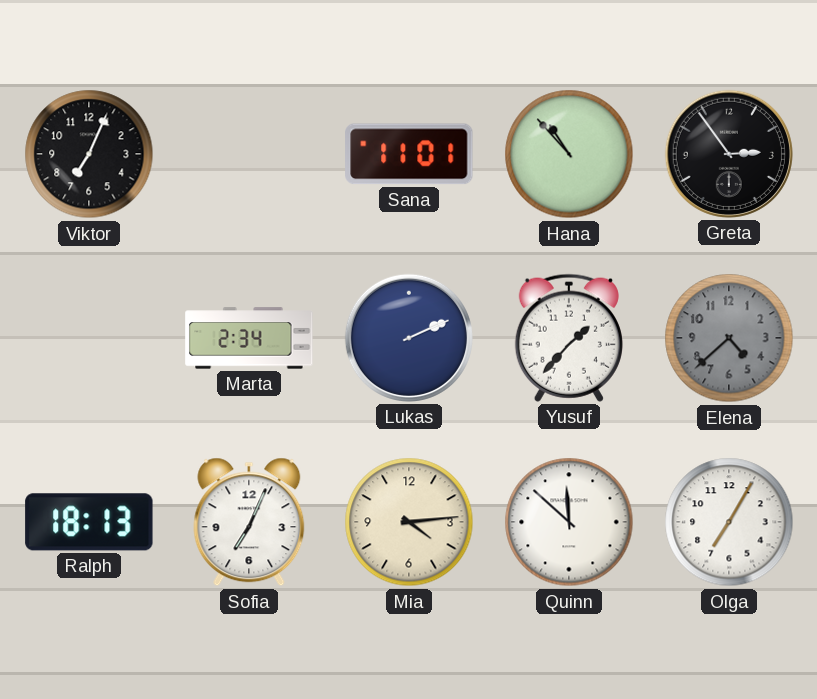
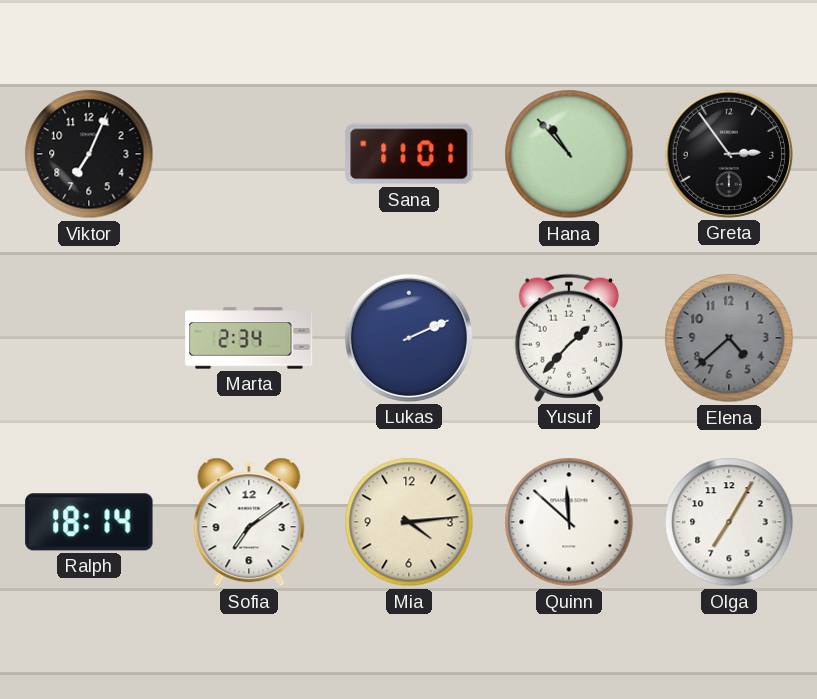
Ralph: 18:13 -> 18:14
Sofia: 7:04 -> 7:09
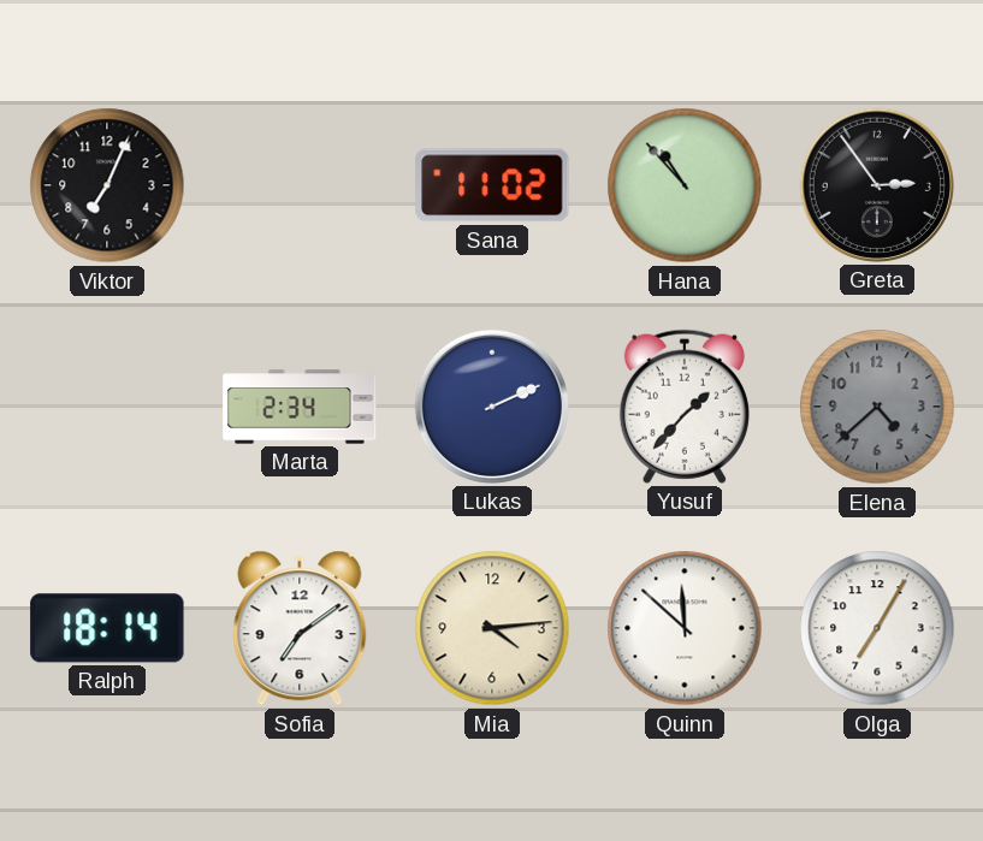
Sana: 11:01 -> 11:02
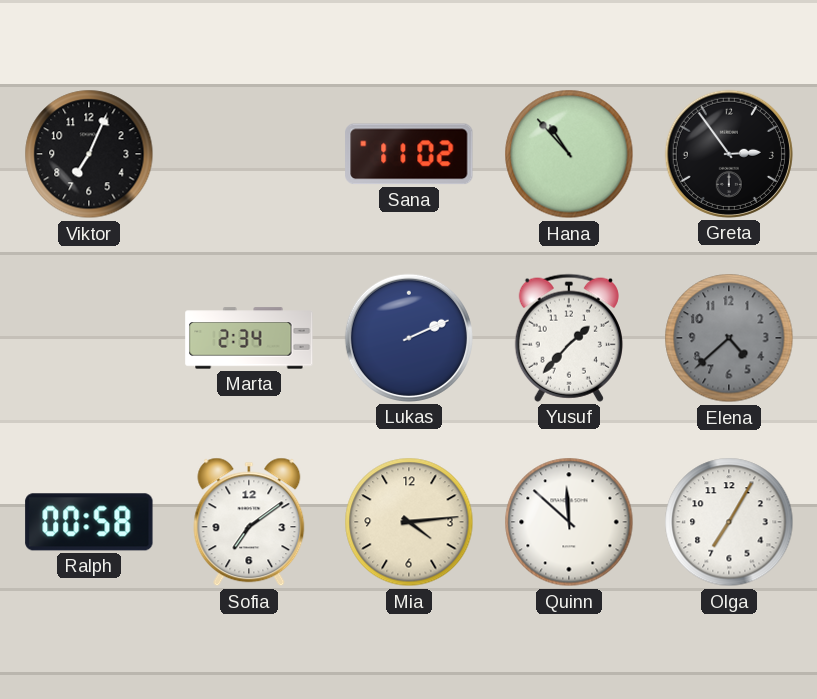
Ralph: 18:14 -> 00:58
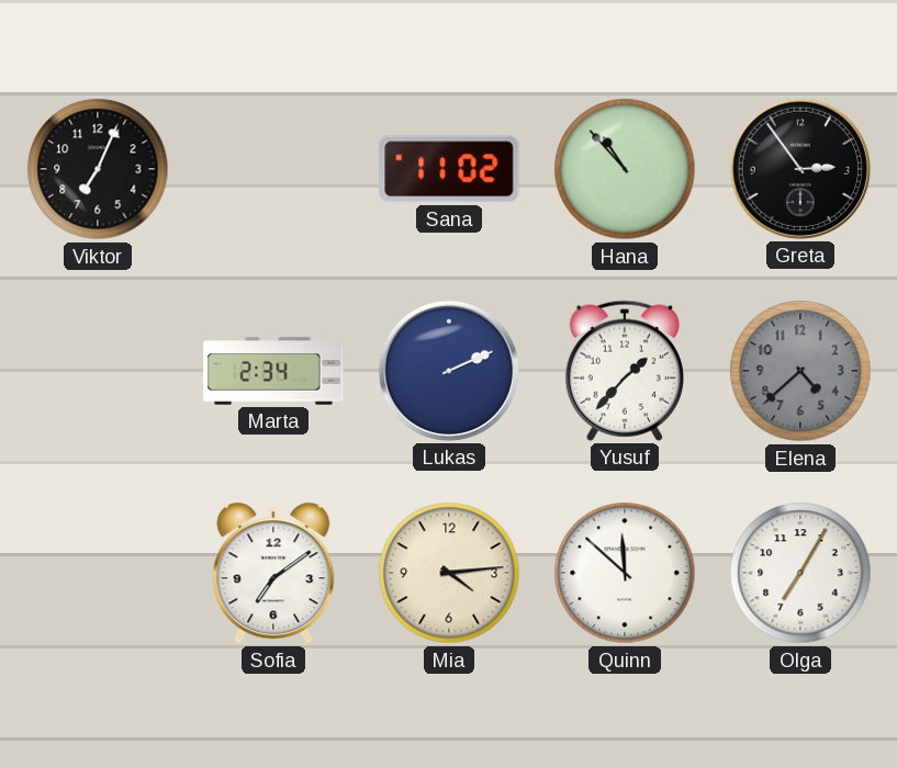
Ralph: 00:58 -> none
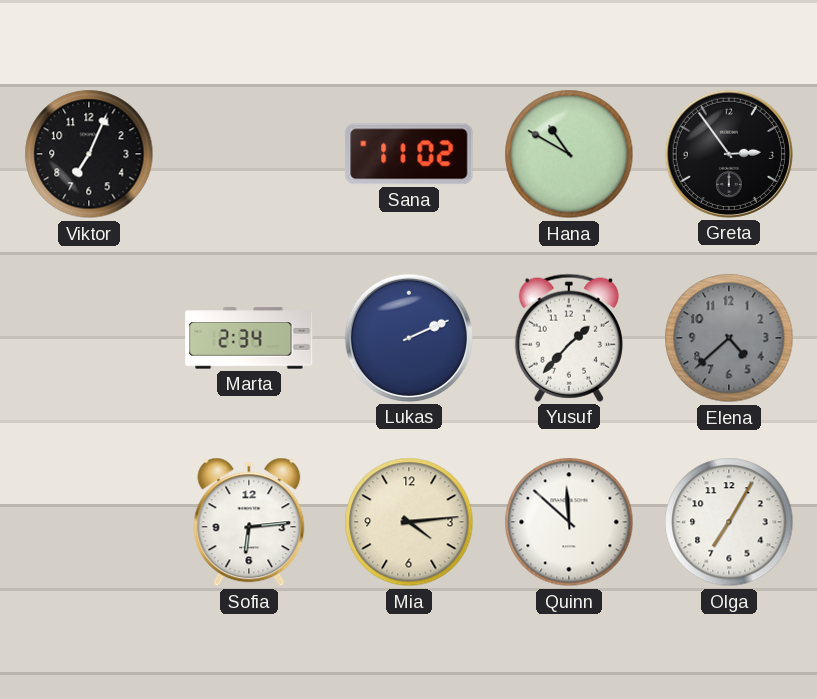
Hana: 10:53 -> 10:50
Sofia: 7:09 -> 6:14
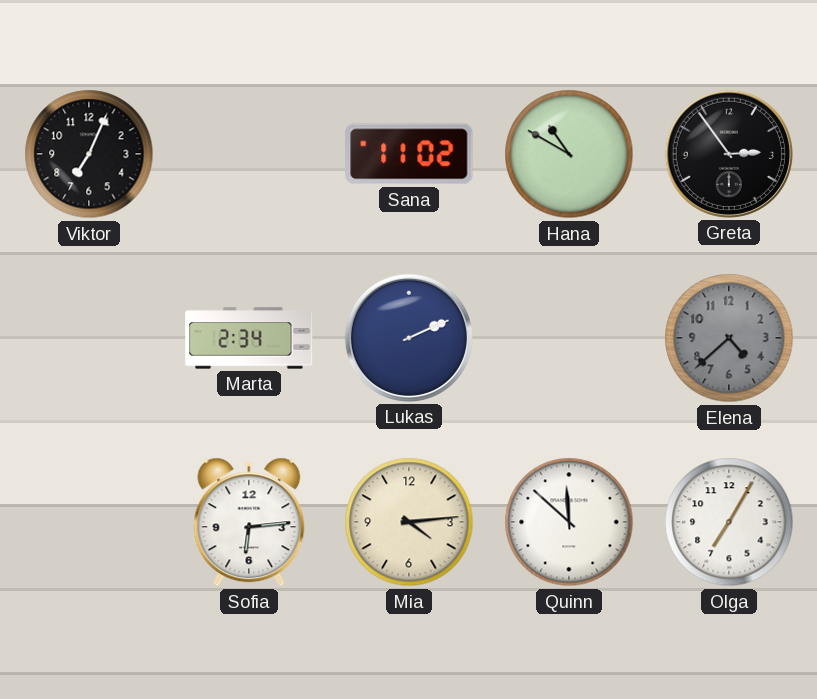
Yusuf: 1:37 -> none
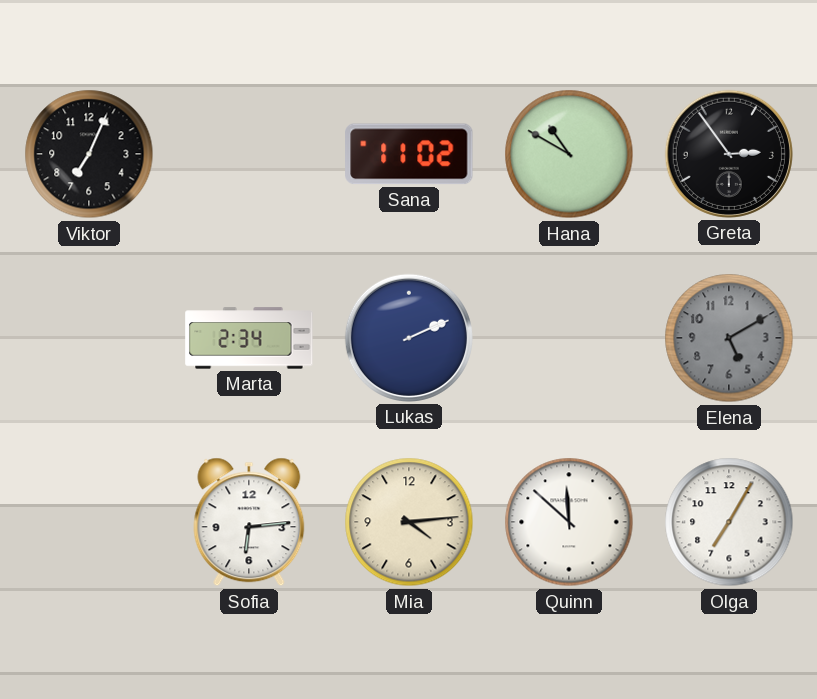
Elena: 4:38 -> 5:10
